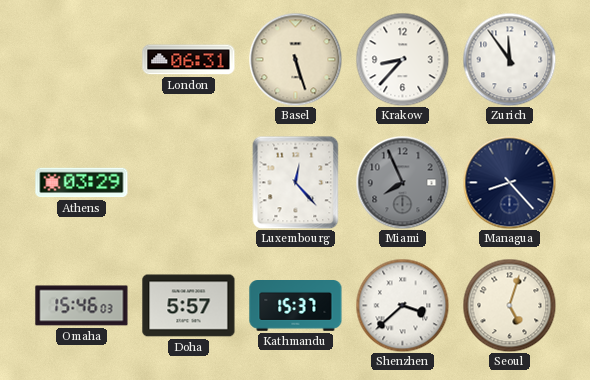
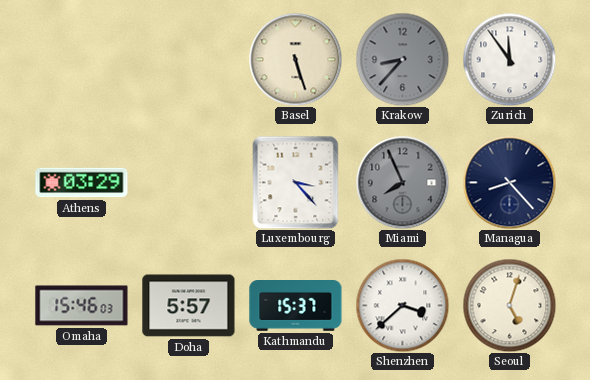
London: 06:31 -> none
Krakow dial: white -> grey
Luxembourg: 12:23 -> 3:23
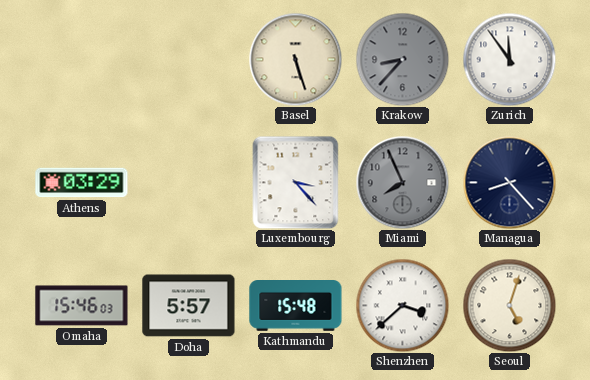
Kathmandu: 15:37 -> 15:48
